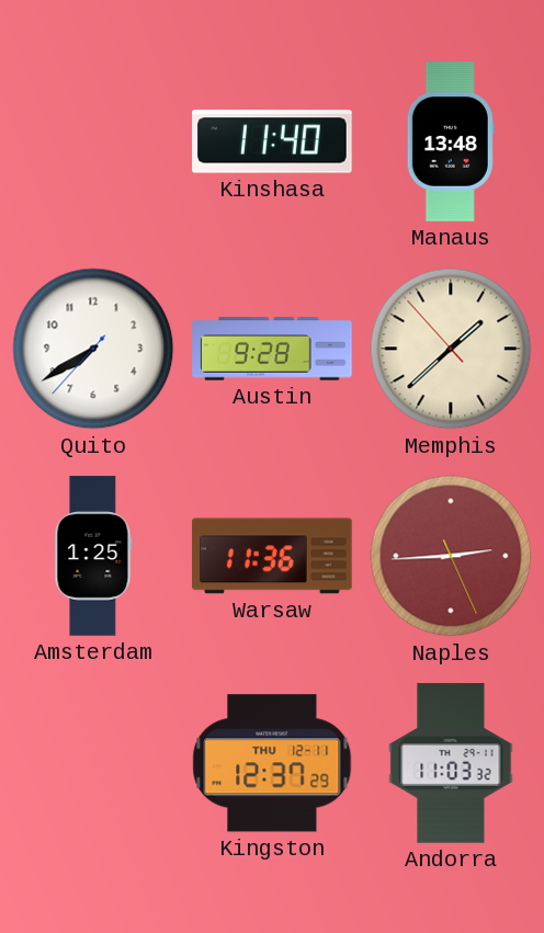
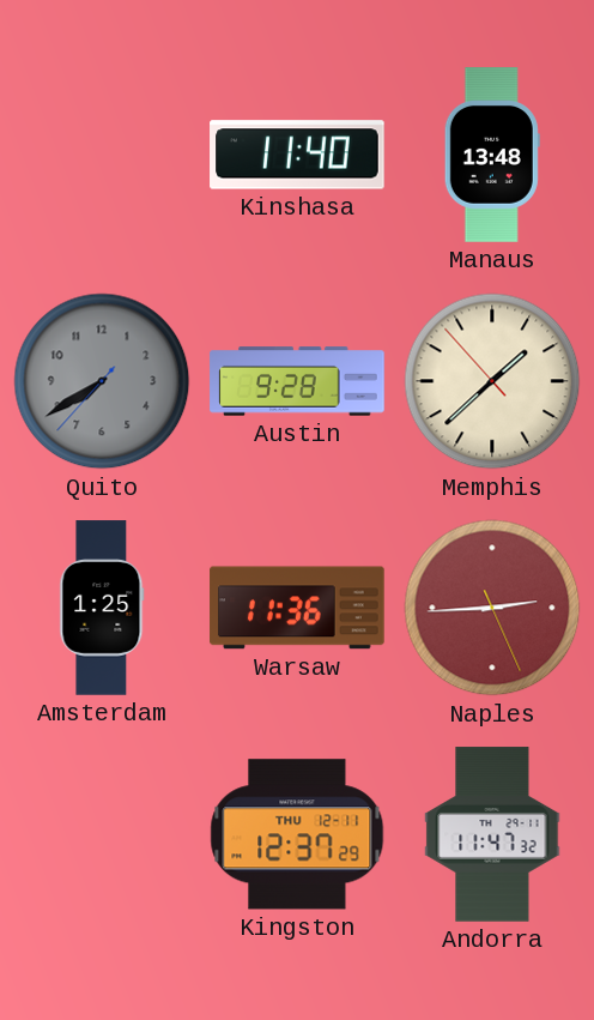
Quito dial: white -> grey
Andorra: 11:03 -> 11:47
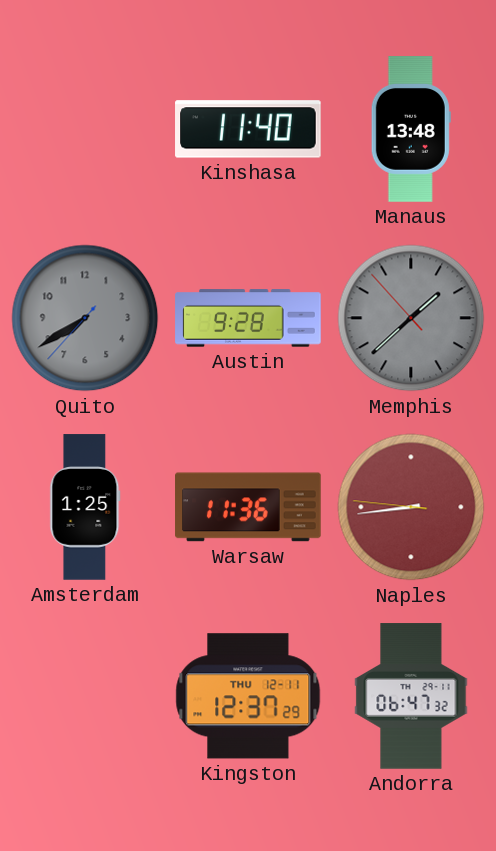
Memphis dial: cream -> grey
Naples: 2:44 -> 8:43
Andorra: 11:47 -> 06:47
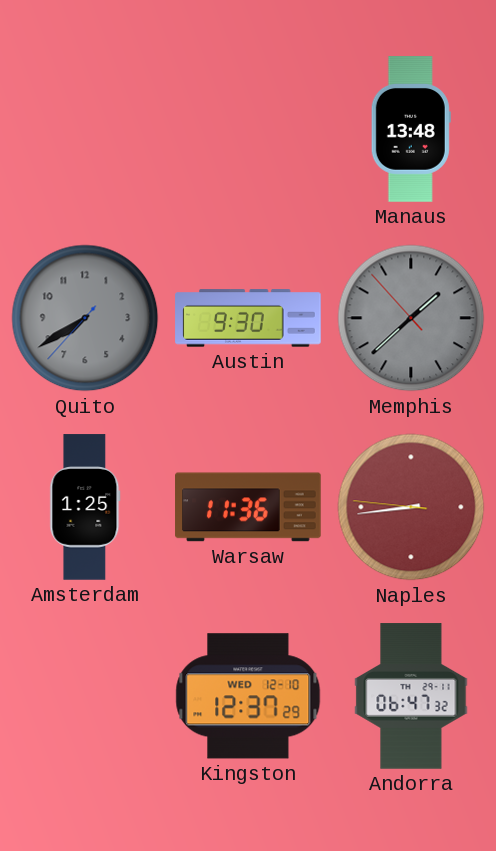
Kinshasa: 11:40 -> none
Austin: 9:28 -> 9:30
Kingston date: THU 12-11 -> WED 12-10
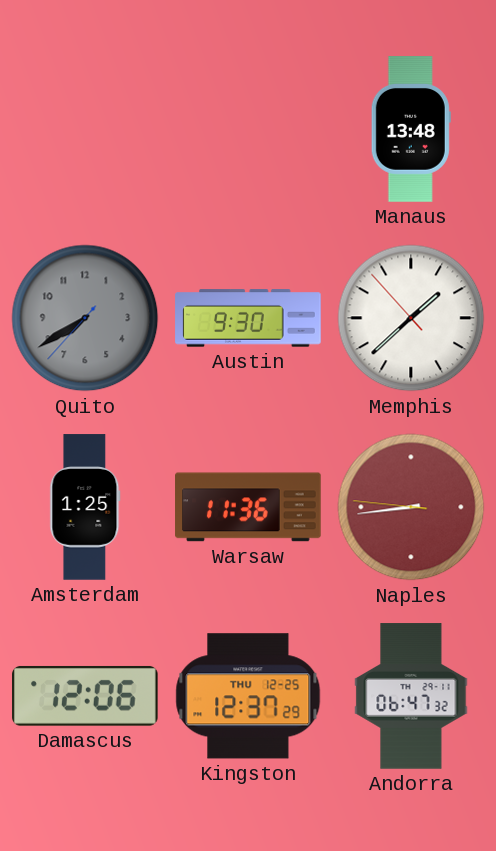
Memphis dial: grey -> white
Damascus: none -> 12:06
Kingston date: WED 12-10 -> THU 12-25
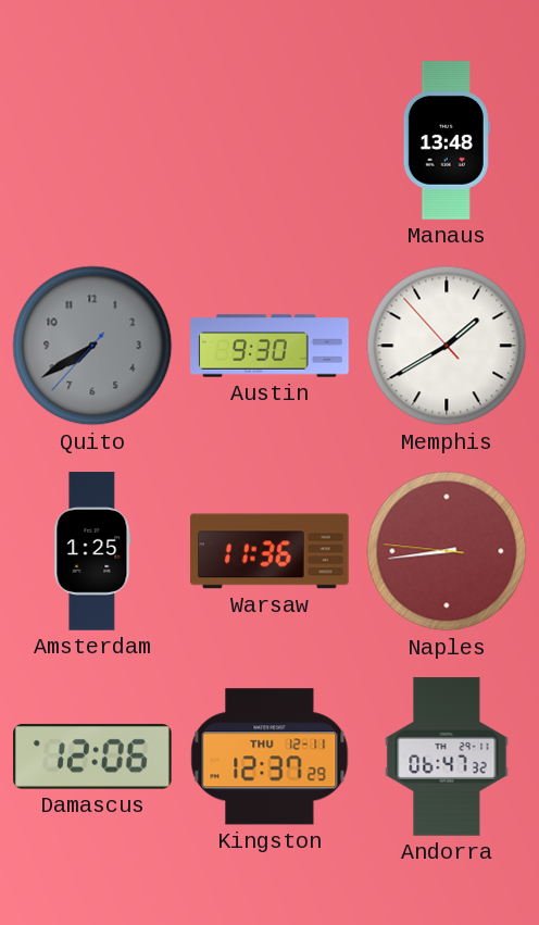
Memphis: 1:37 -> 1:39
Kingston date: THU 12-25 -> THU 12-11
